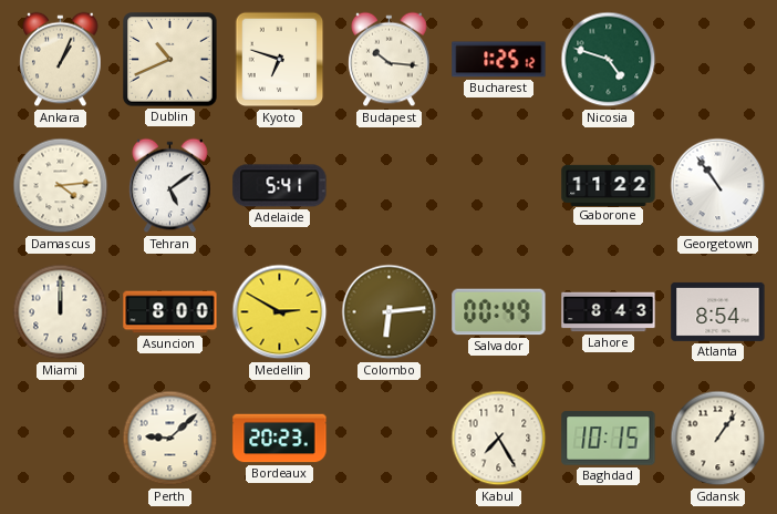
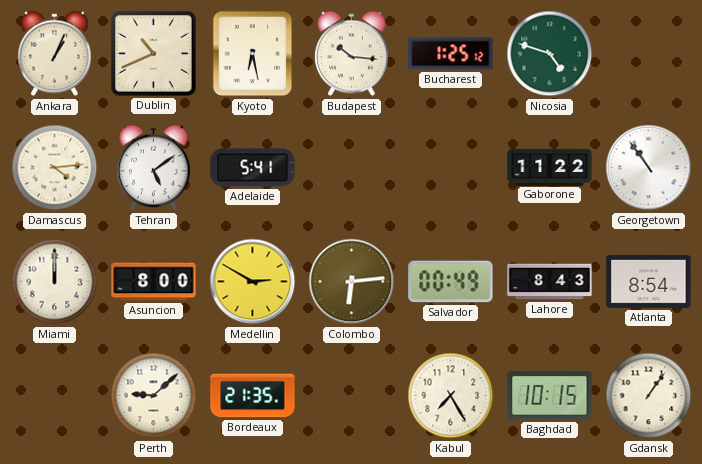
Kyoto: 6:48 -> 6:28
Bordeaux: 20:23 -> 21:35
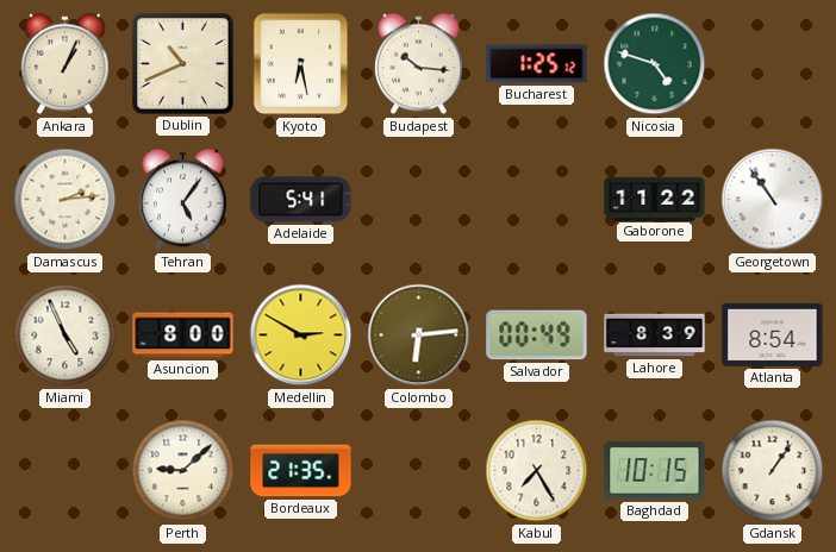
Damascus: 4:14 -> 2:14
Tehran: 5:09 -> 5:06
Miami: 12:00 -> 4:56
Lahore: 8:43 -> 8:39
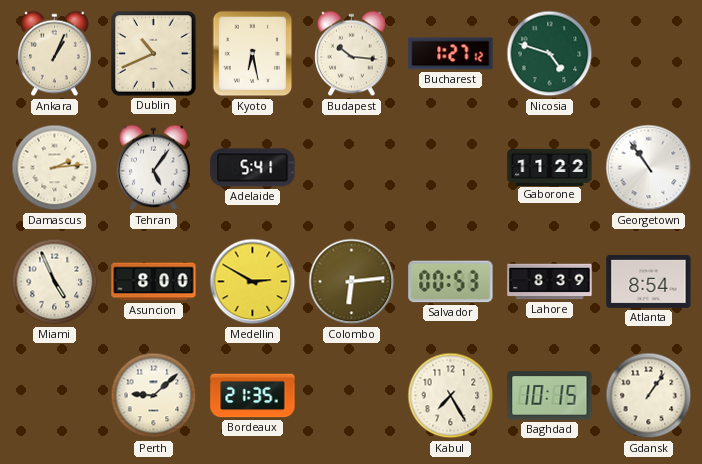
Bucharest: 1:25 -> 1:27
Salvador: 00:49 -> 00:53
